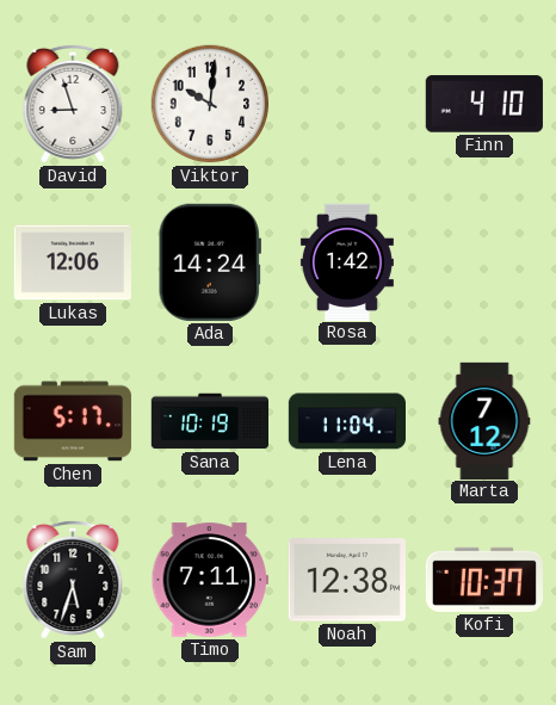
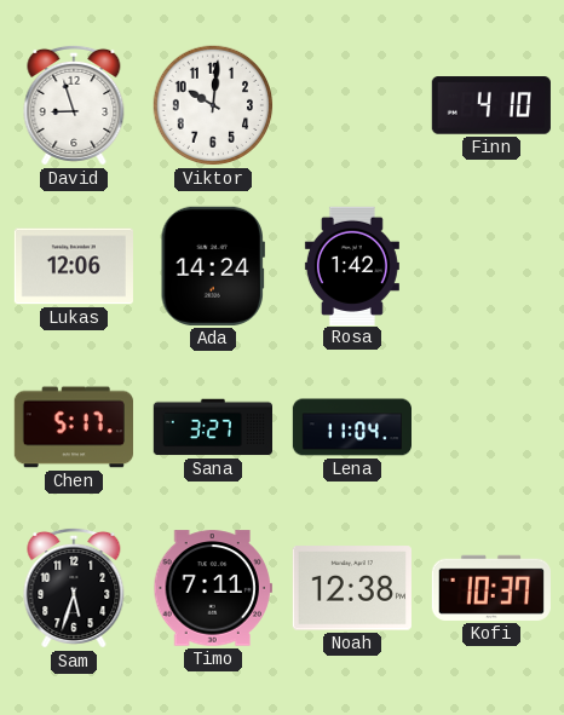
Sana: 10:19 -> 3:27
Marta: 7:12 -> none
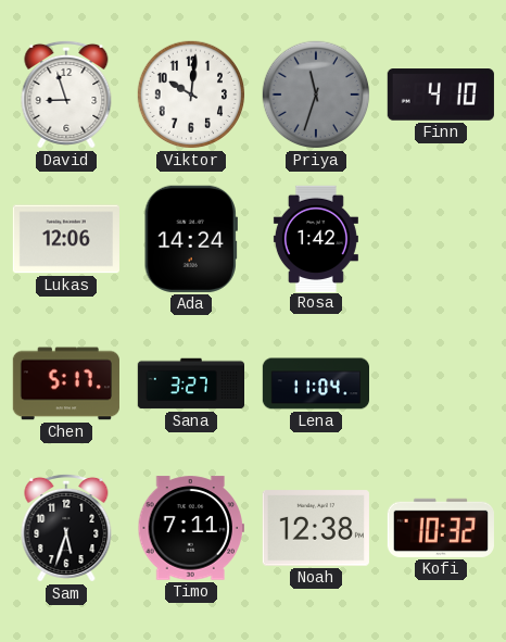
Priya: none -> 11:33
Kofi: 10:37 -> 10:32
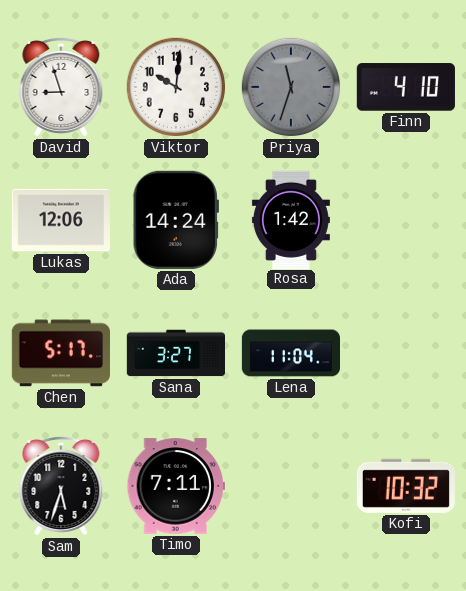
Noah: 12:38 -> none
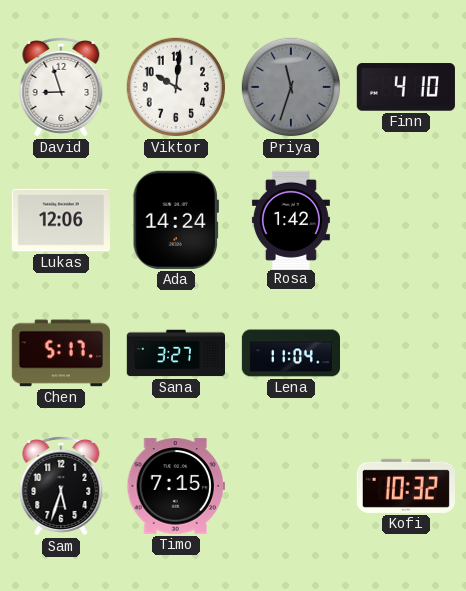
Timo: 7:11 -> 7:15
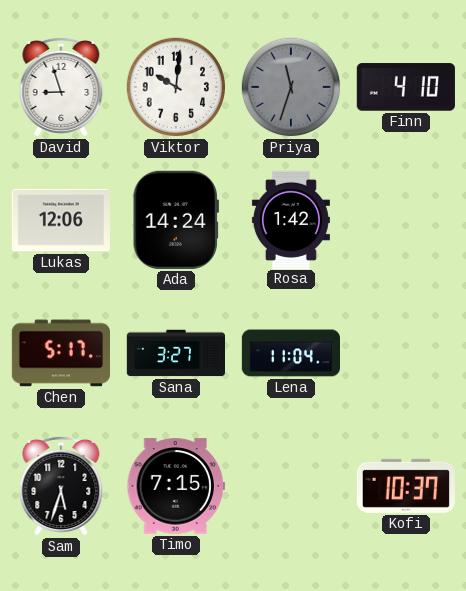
Kofi: 10:32 -> 10:37
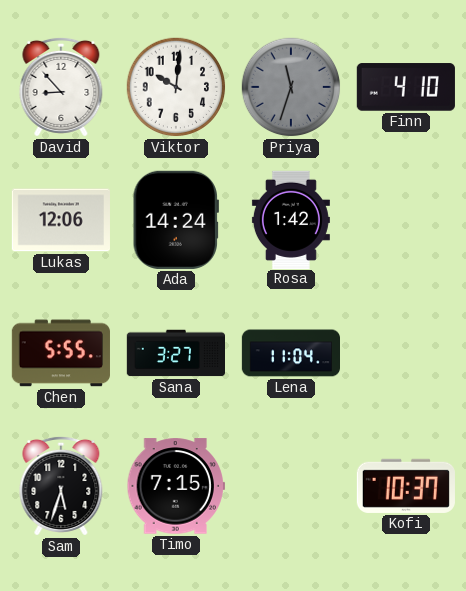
David: 8:57 -> 8:53
Chen: 5:17 -> 5:55
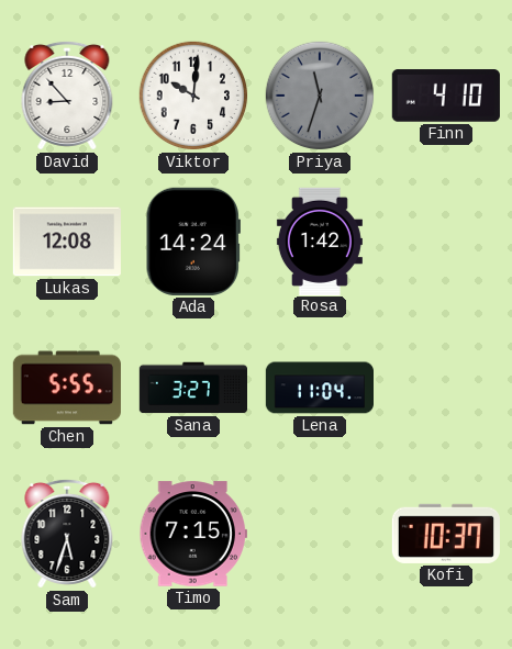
Lukas: 12:06 -> 12:08
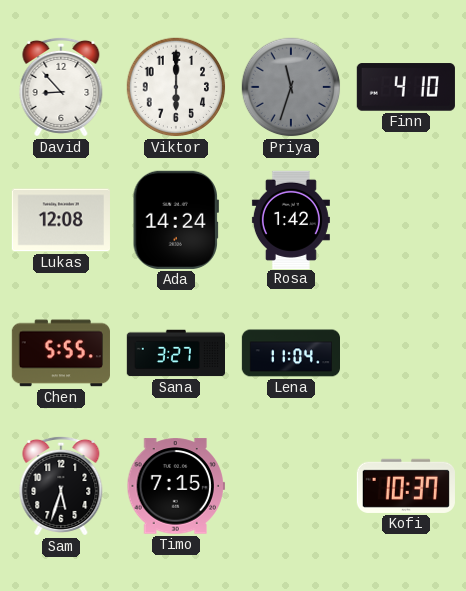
Viktor: 10:01 -> 6:00
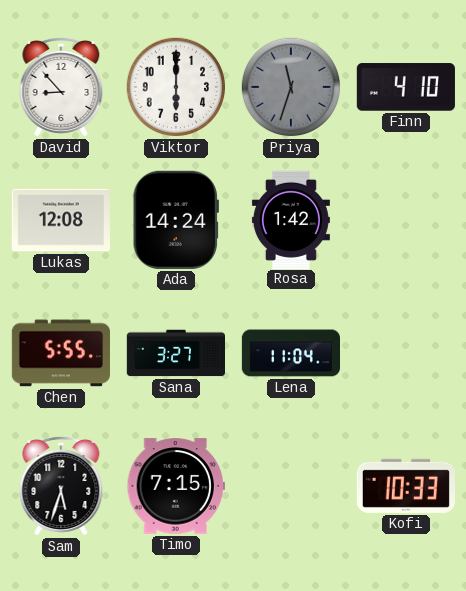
Kofi: 10:37 -> 10:33
